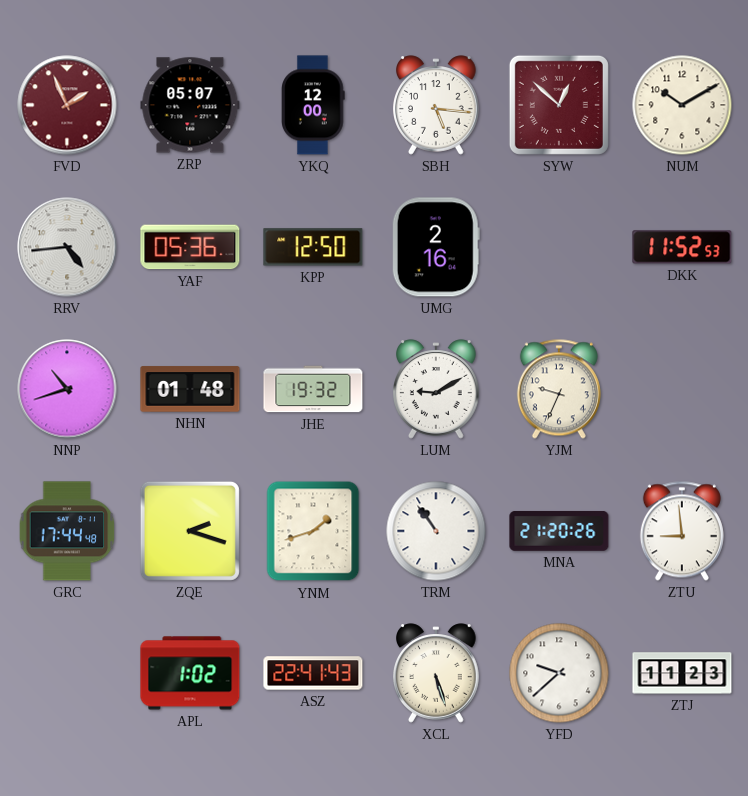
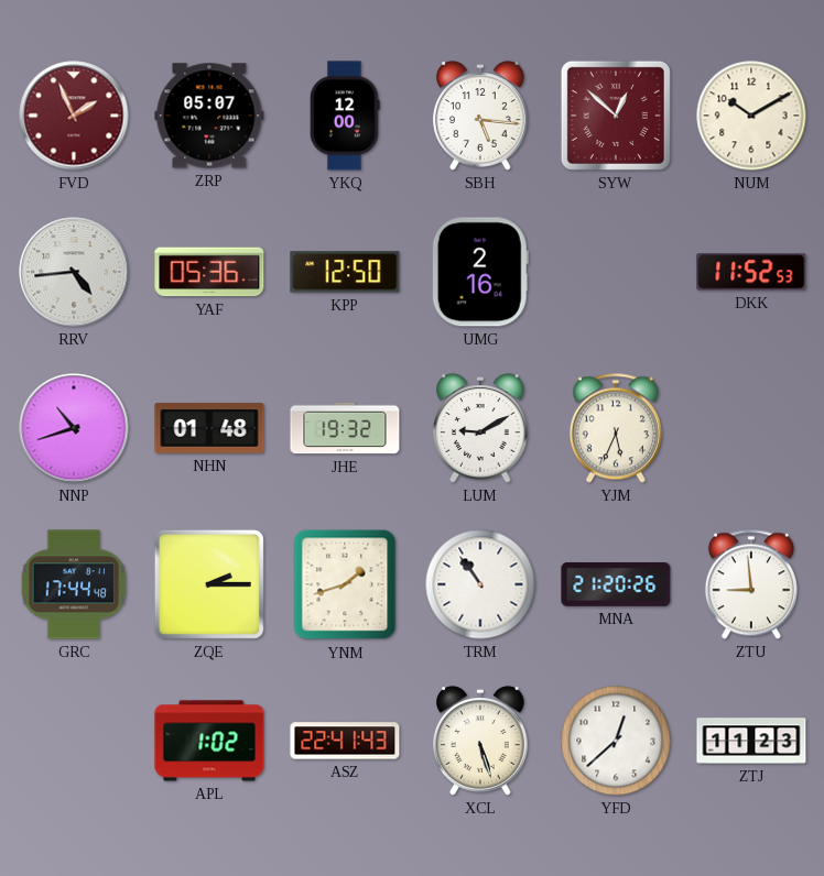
YJM: 9:34 -> 5:34
ZQE: 2:18 -> 2:15
YFD: 9:38 -> 12:38
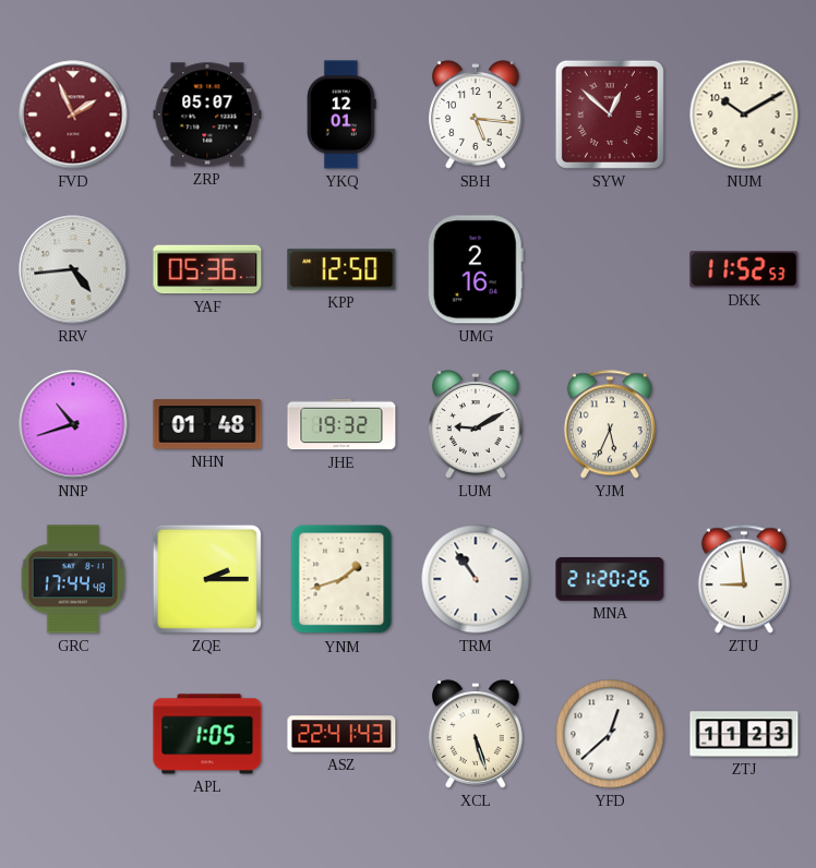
YKQ: 12:00 -> 12:01
APL: 1:02 -> 1:05
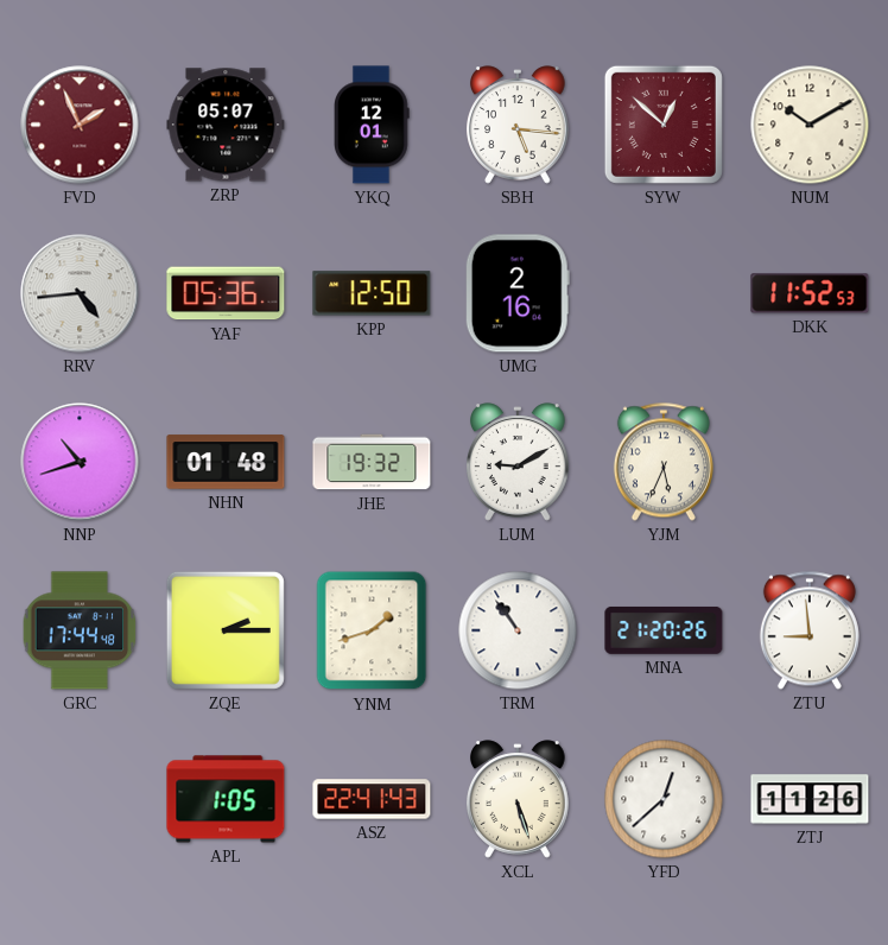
ZTJ: 11:23 -> 11:26
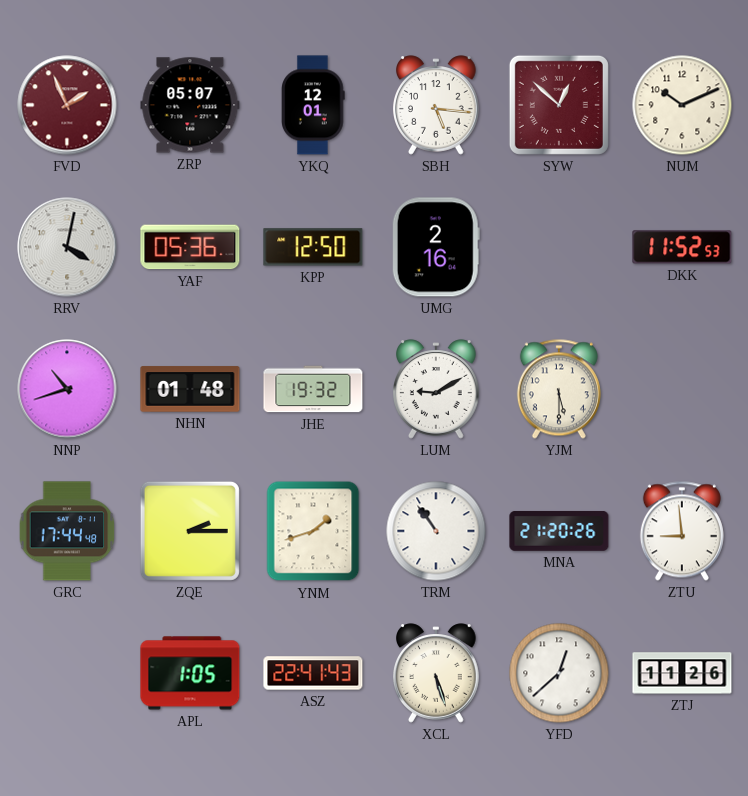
NUM: 10:10 -> 10:11
RRV: 4:44 -> 4:02
YJM: 5:34 -> 5:30
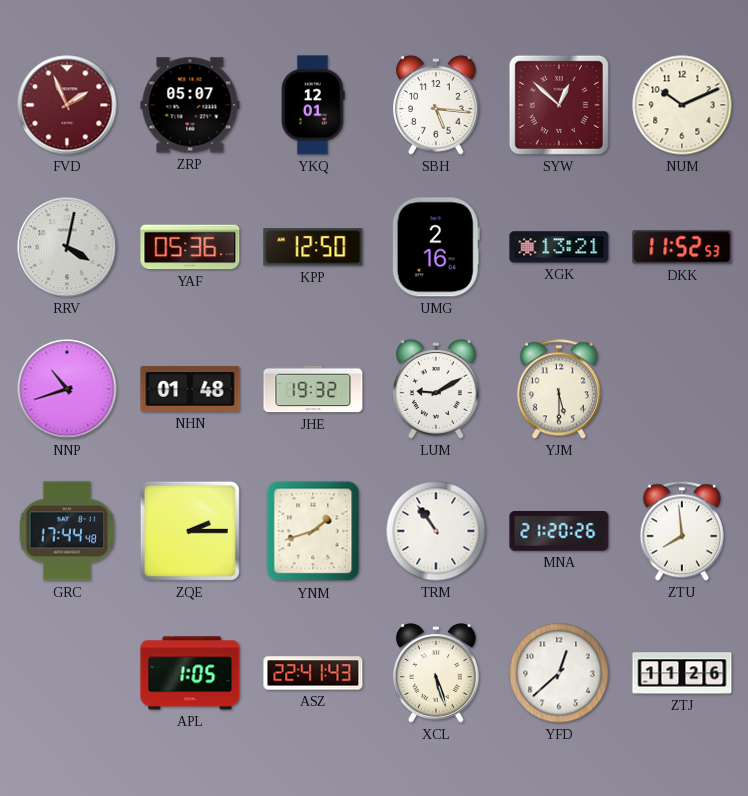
XGK: none -> 13:21
ZTU: 8:59 -> 7:59
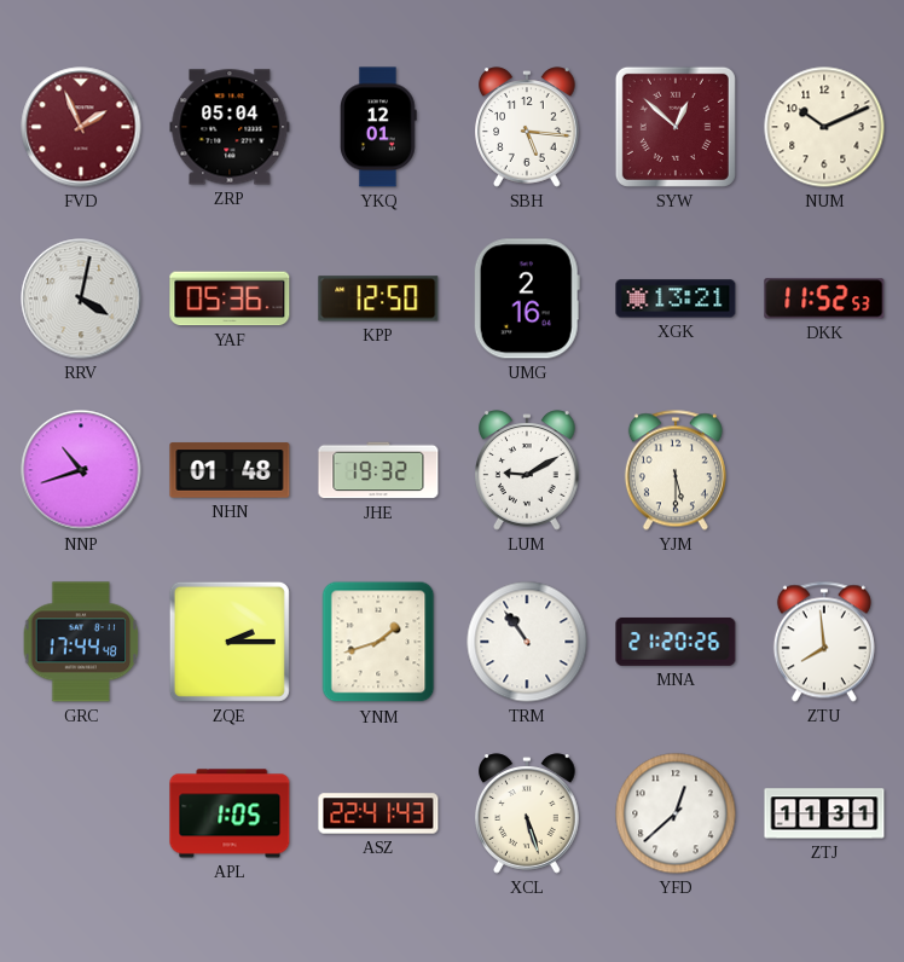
ZRP: 05:07 -> 05:04
ZTJ: 11:26 -> 11:31
